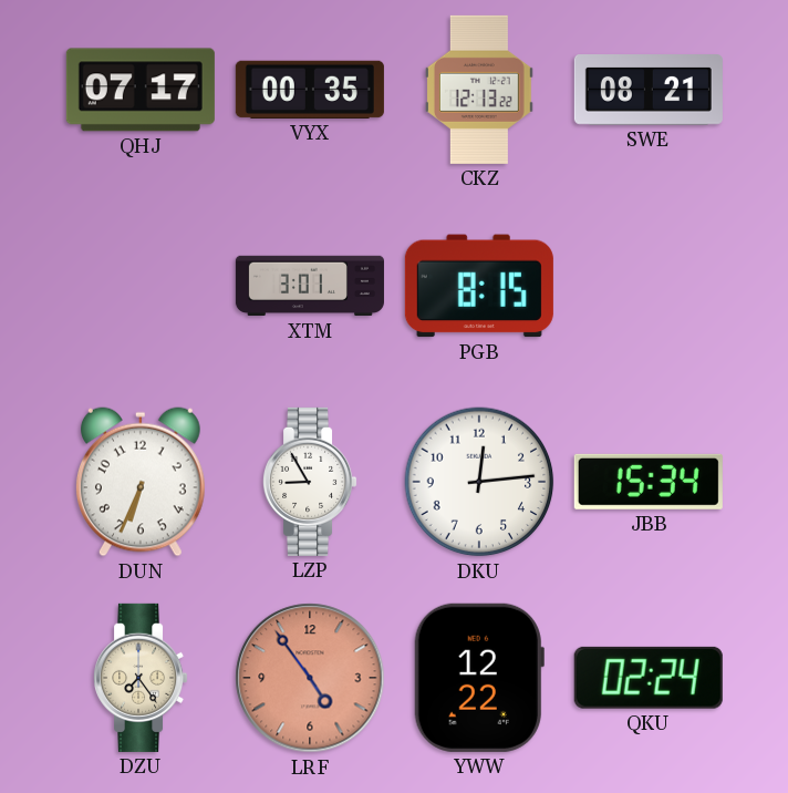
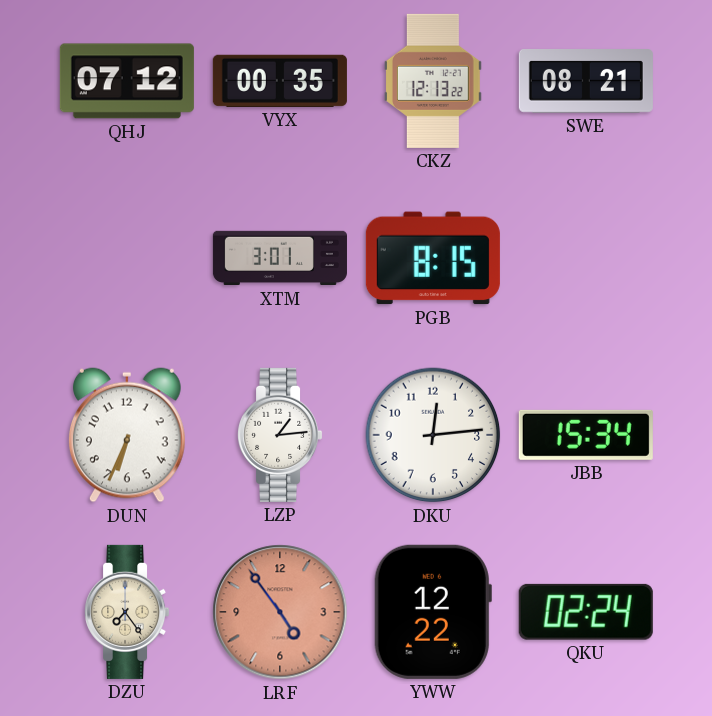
QHJ: 07:17 -> 07:12
LZP: 8:55 -> 1:14
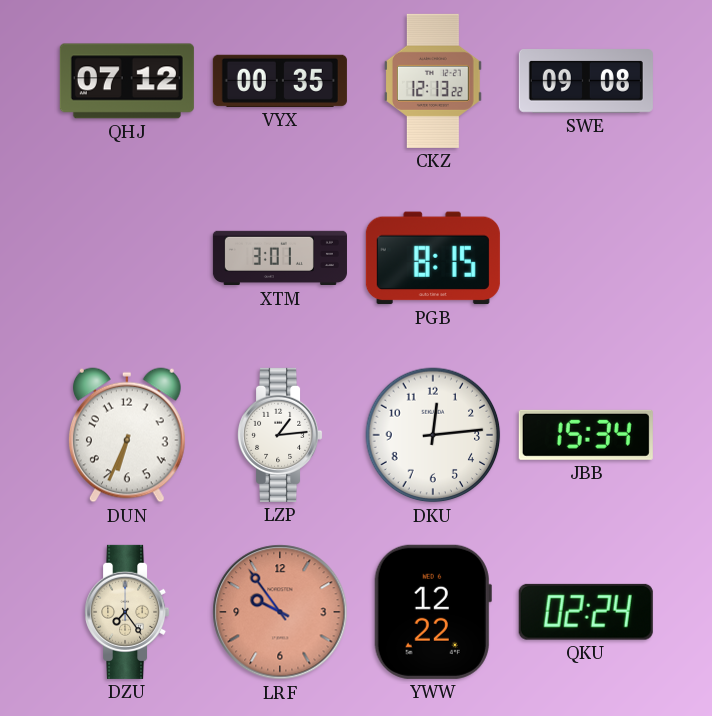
SWE: 08:21 -> 09:08
LRF: 4:54 -> 9:54
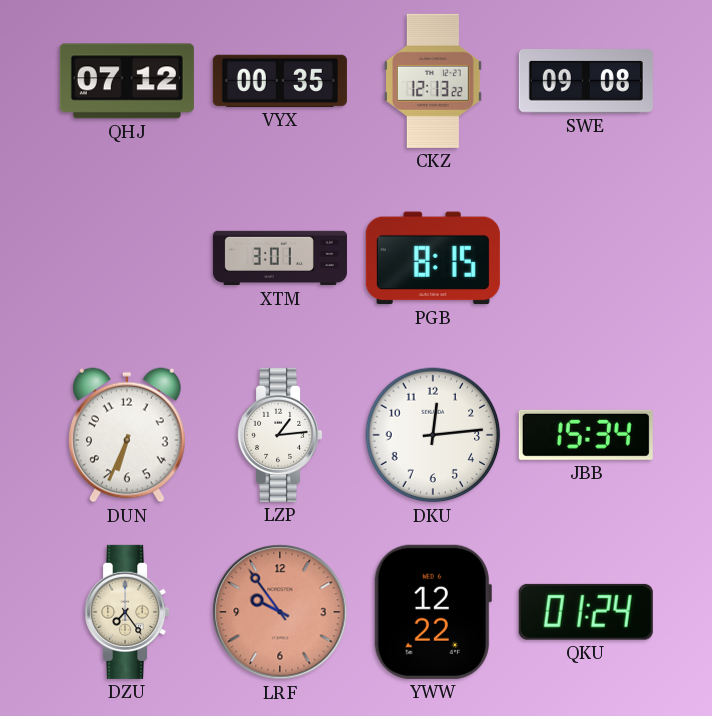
QKU: 02:24 -> 01:24
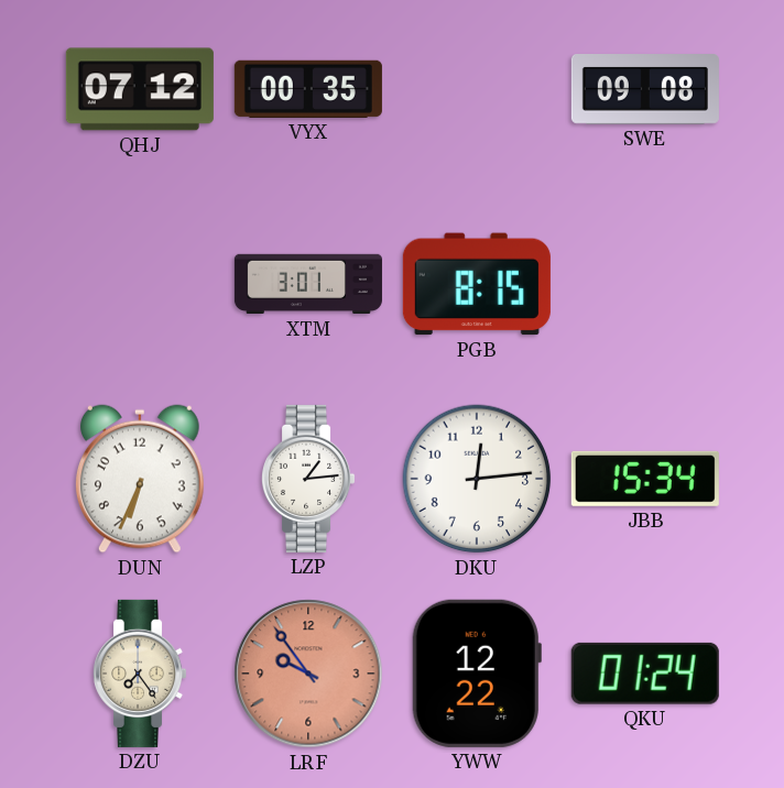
CKZ: 12:13 -> none
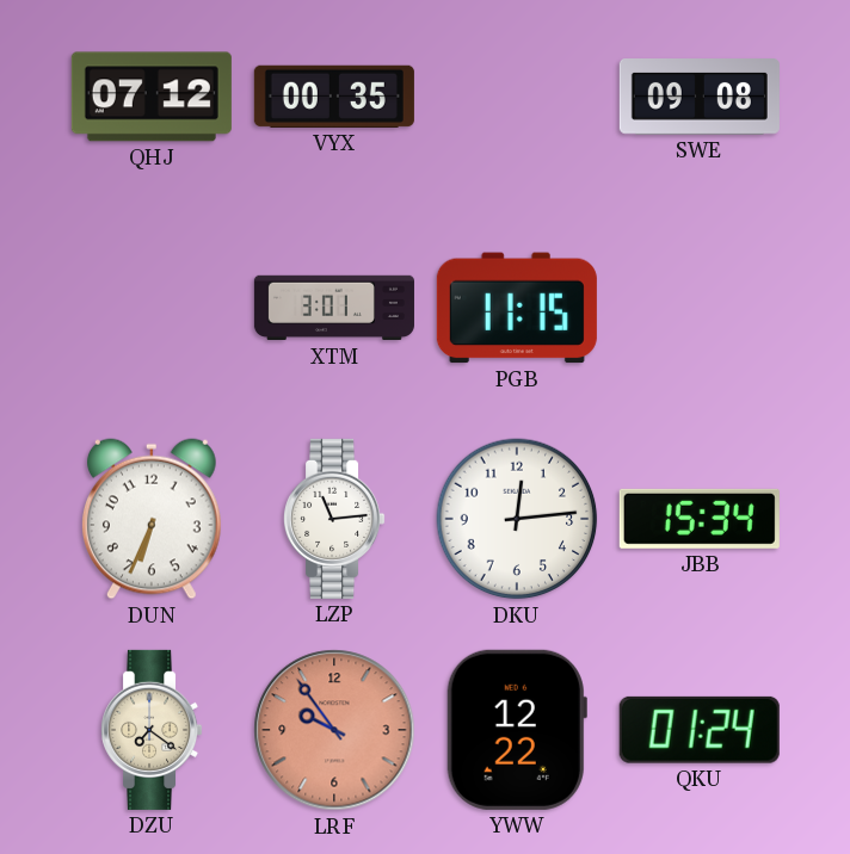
PGB: 8:15 -> 11:15
LZP: 1:14 -> 11:14
DZU: 7:24 -> 7:21
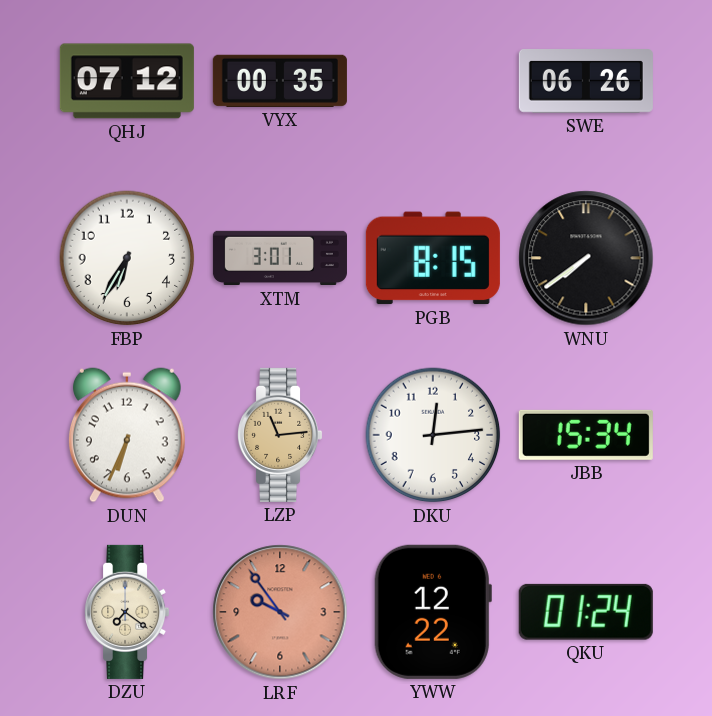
SWE: 09:08 -> 06:26
FBP: none -> 6:35
PGB: 11:15 -> 8:15
WNU: none -> 7:39
LZP dial: white -> champagne
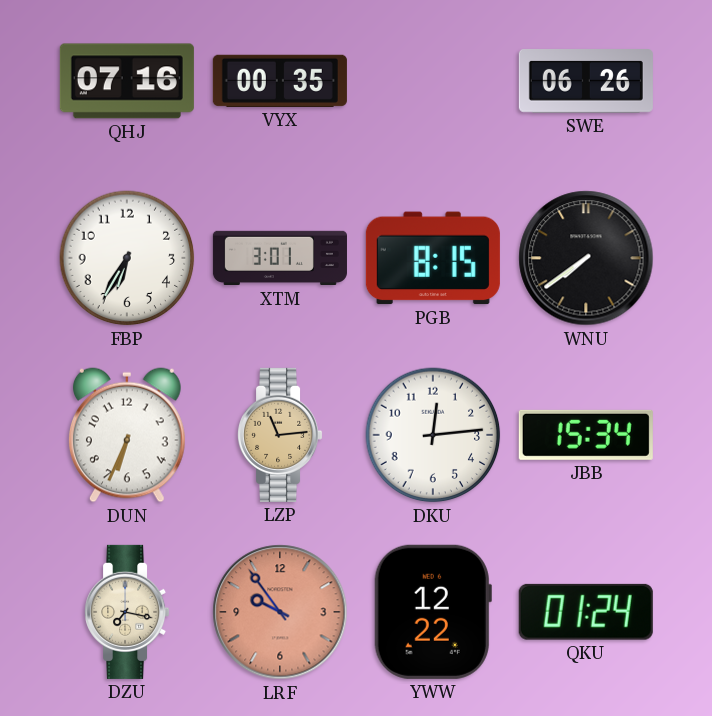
QHJ: 07:12 -> 07:16
DZU: 7:21 -> 7:17
